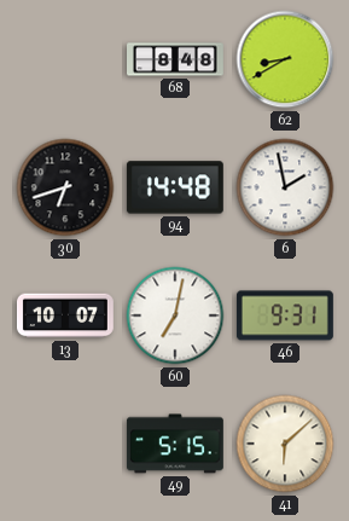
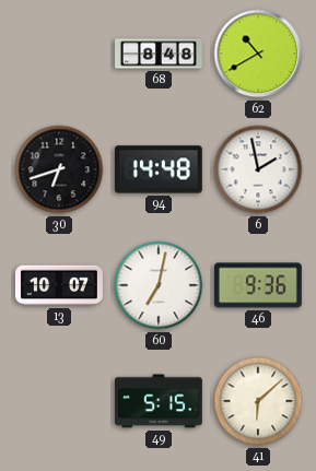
62: 8:40 -> 10:40
46: 9:31 -> 9:36
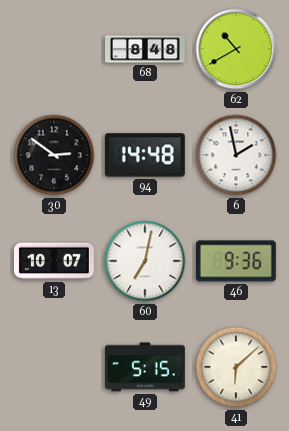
30: 6:42 -> 2:51
